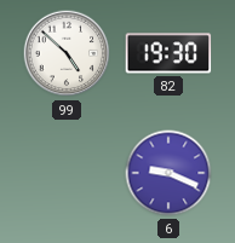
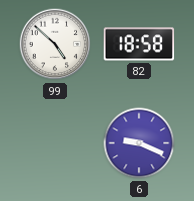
82: 19:30 -> 18:58
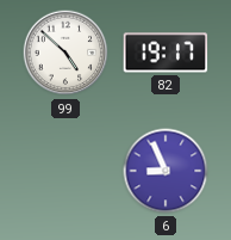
82: 18:58 -> 19:17
6: 9:19 -> 8:56
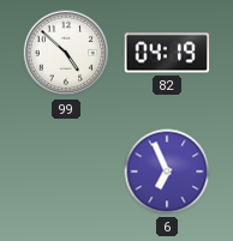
82: 19:17 -> 04:19
6: 8:56 -> 6:56
